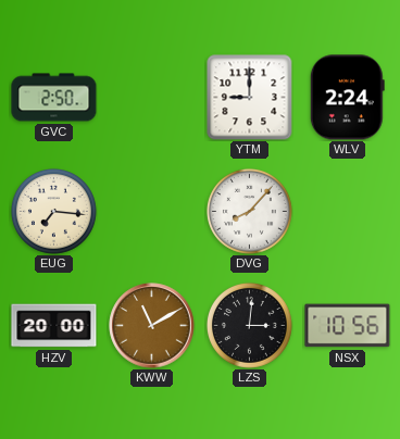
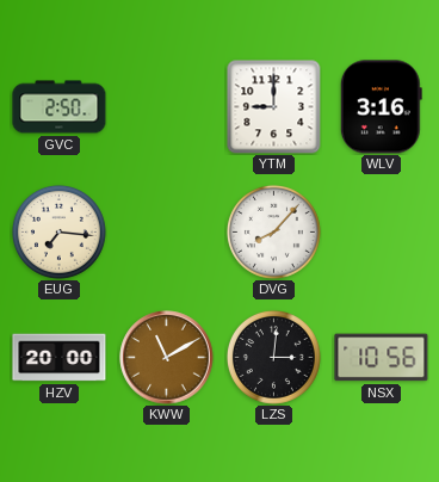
WLV: 2:24 -> 3:16
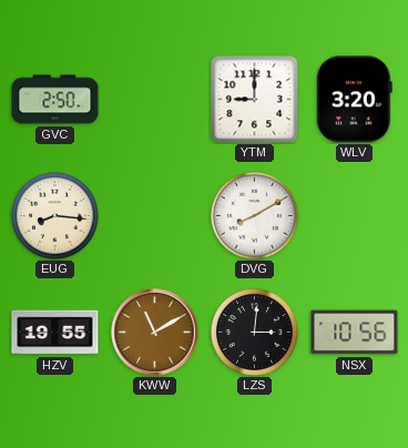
WLV: 3:16 -> 3:20
EUG: 7:16 -> 8:16
DVG: 8:07 -> 8:10
HZV: 20:00 -> 19:55
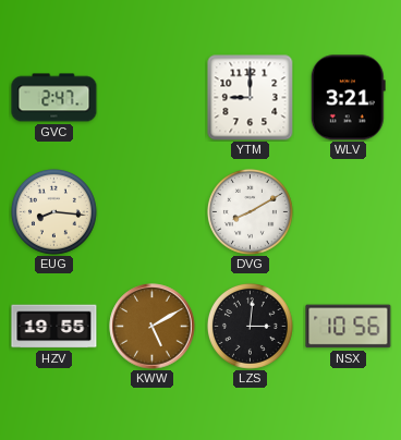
GVC: 2:50 -> 2:47
WLV: 3:20 -> 3:21
KWW: 11:10 -> 5:10
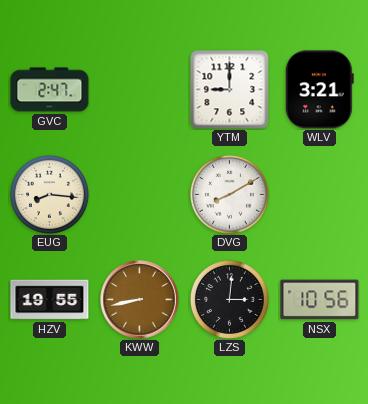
KWW: 5:10 -> 8:43
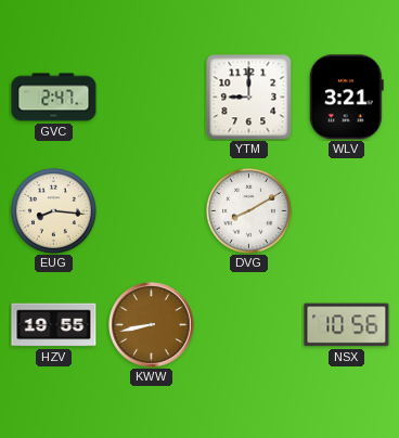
LZS: 3:01 -> none
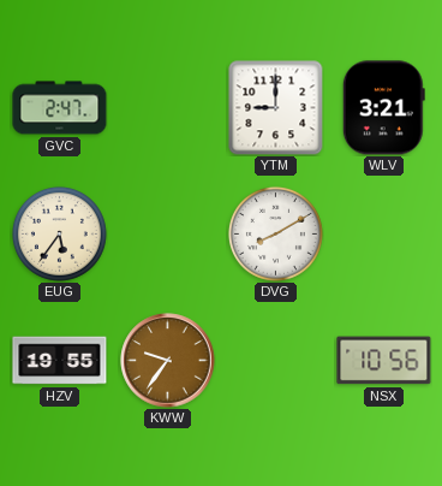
EUG: 8:16 -> 5:36
KWW: 8:43 -> 9:36
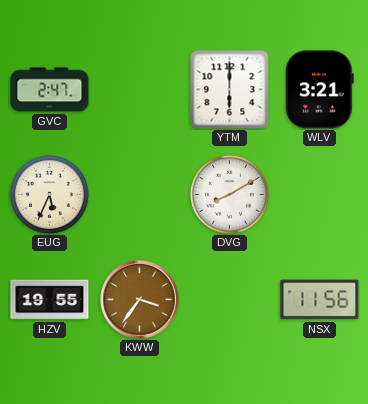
YTM: 9:00 -> 6:00
EUG: 5:36 -> 5:34
KWW: 9:36 -> 3:36
NSX: 10:56 -> 11:56
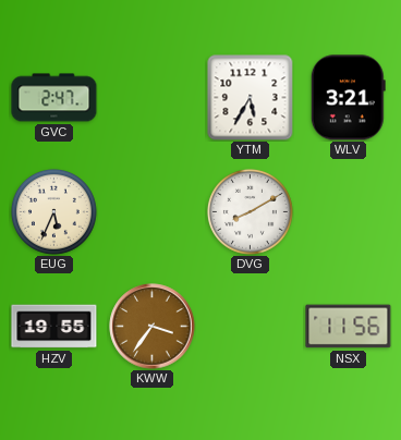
YTM: 6:00 -> 5:35
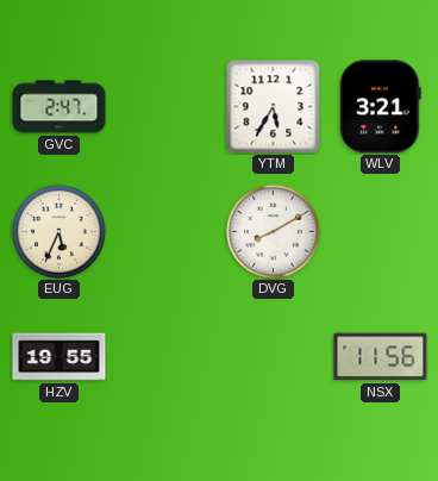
KWW: 3:36 -> none
